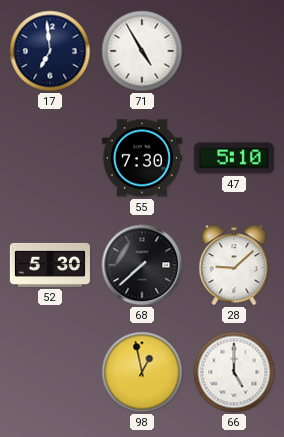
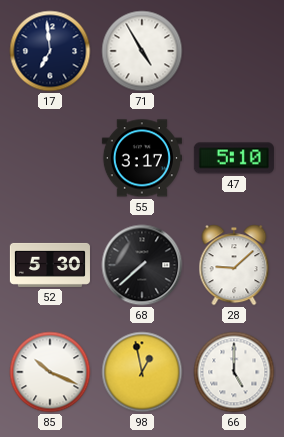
55: 7:30 -> 3:17
85: none -> 10:19
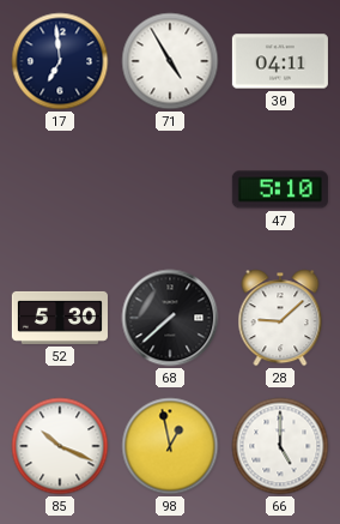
30: none -> 04:11
55: 3:17 -> none
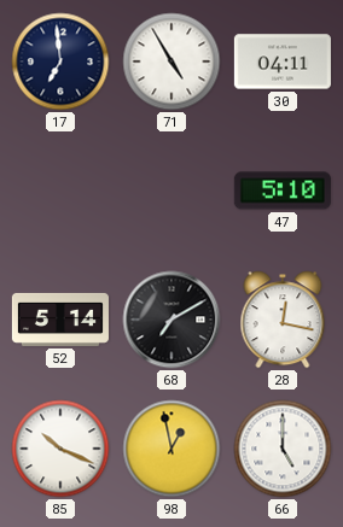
52: 5:30 -> 5:14
68: 7:38 -> 7:10
28: 9:08 -> 12:17
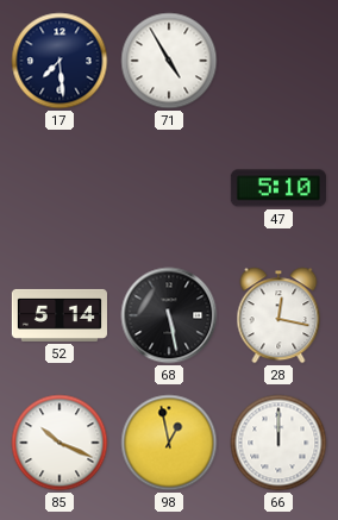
17: 6:59 -> 7:29
30: 04:11 -> none
68: 7:10 -> 5:28
66: 5:00 -> 12:00
